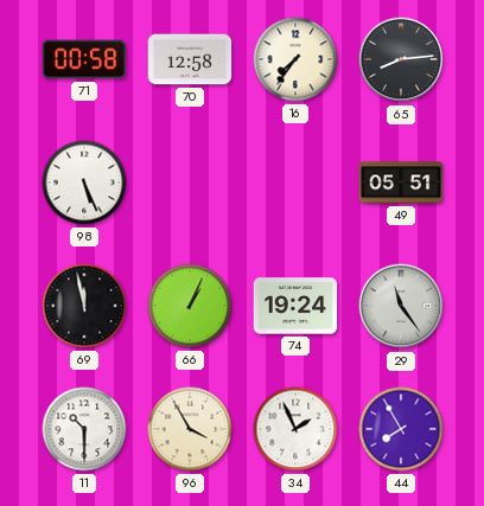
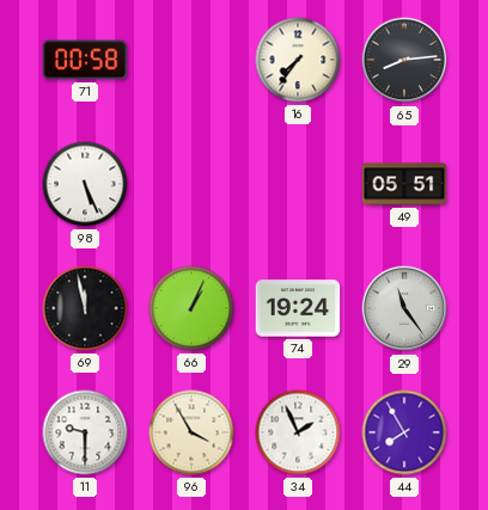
70: 12:58 -> none
11: 10:30 -> 9:30
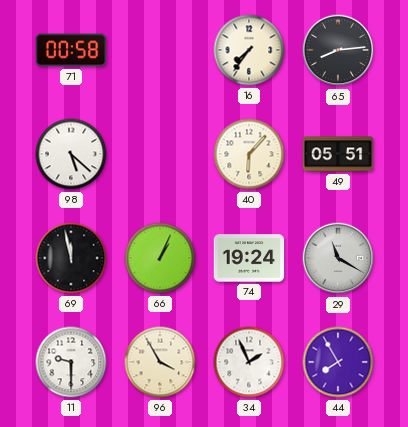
98: 5:26 -> 5:22
40: none -> 6:07
29: 11:24 -> 11:20
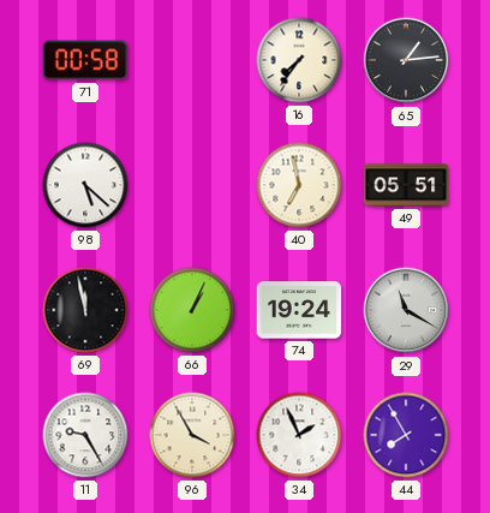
65: 8:14 -> 1:14
40: 6:07 -> 6:58
11: 9:30 -> 9:25
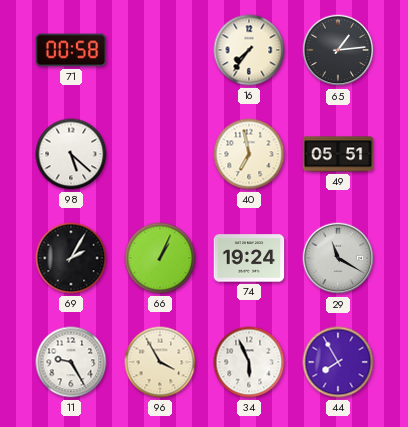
69: 11:58 -> 2:05
34: 1:56 -> 5:56
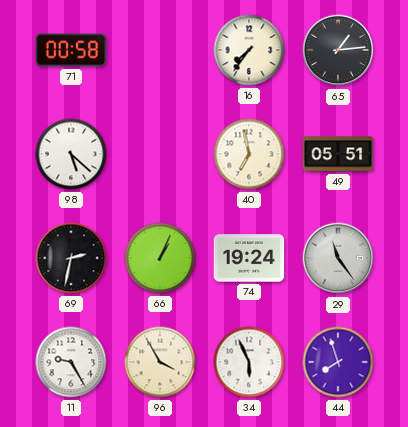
69: 2:05 -> 2:32
29: 11:20 -> 11:24
44: 7:55 -> 7:57
